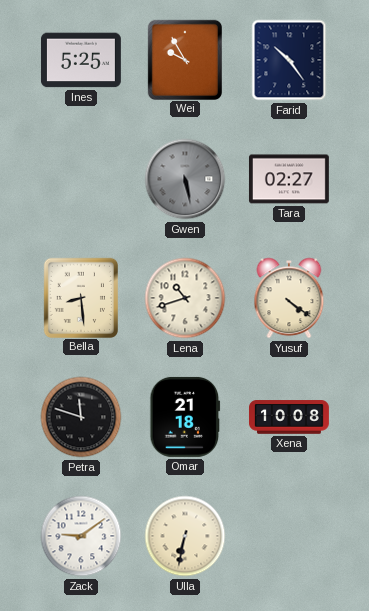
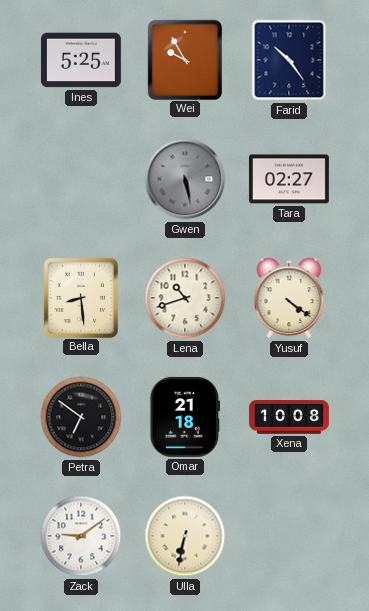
Petra: 11:48 -> 6:51
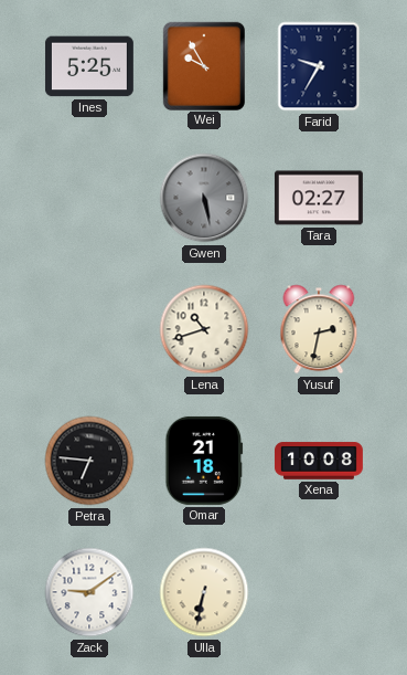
Farid: 10:24 -> 9:35
Bella: 8:29 -> none
Yusuf: 4:21 -> 2:32
Petra: 6:51 -> 6:46
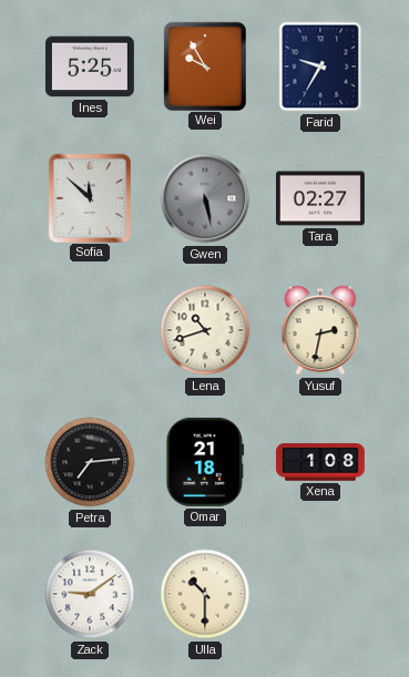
Sofia: none -> 11:52
Petra: 6:46 -> 7:14
Xena: 10:08 -> 1:08
Ulla: 6:32 -> 10:30
